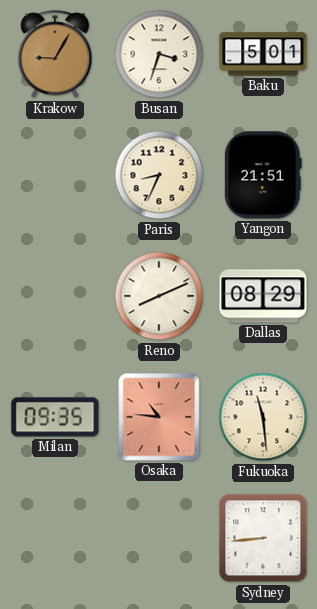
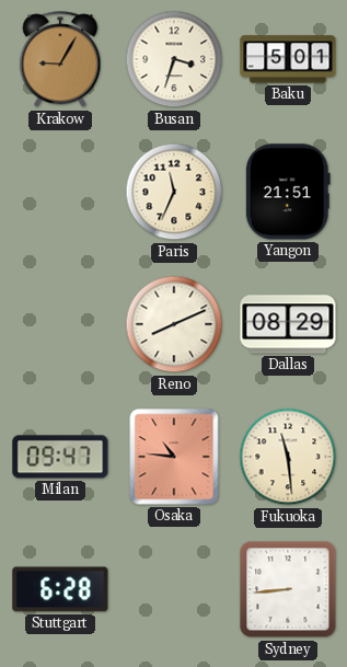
Paris: 8:34 -> 11:34
Milan: 09:35 -> 09:47
Stuttgart: none -> 6:28
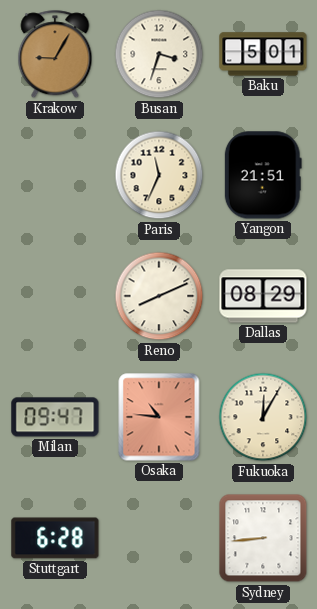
Fukuoka: 11:29 -> 12:05
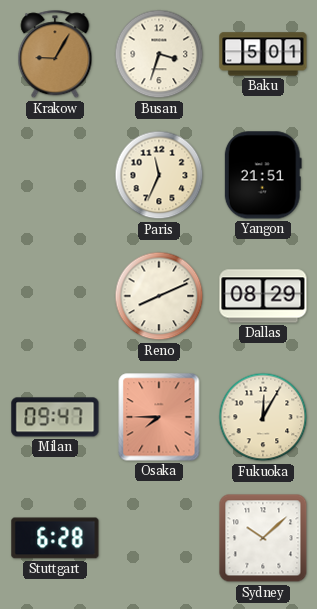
Osaka: 10:46 -> 7:45
Sydney: 8:44 -> 10:08
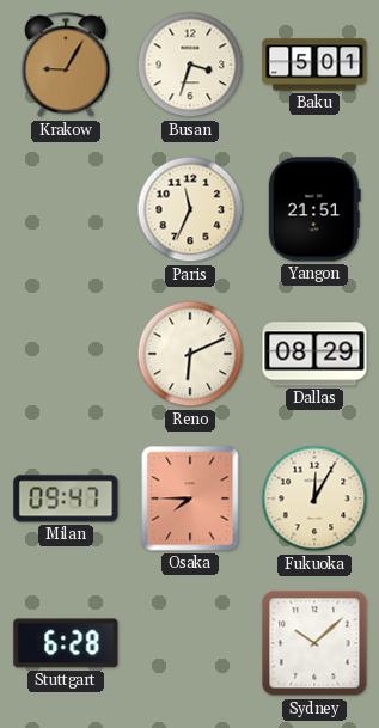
Reno: 8:11 -> 6:11
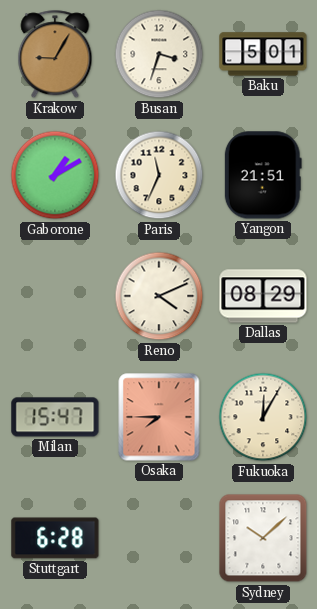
Gaborone: none -> 1:10
Reno: 6:11 -> 4:11
Milan: 09:47 -> 15:47
